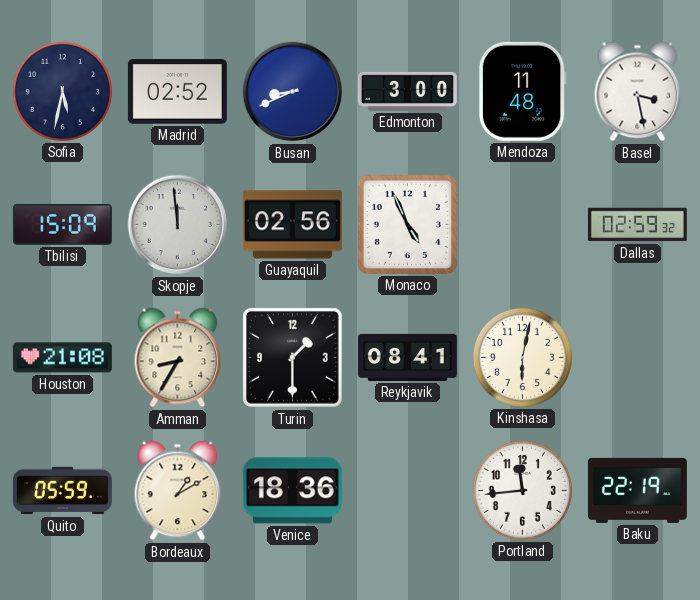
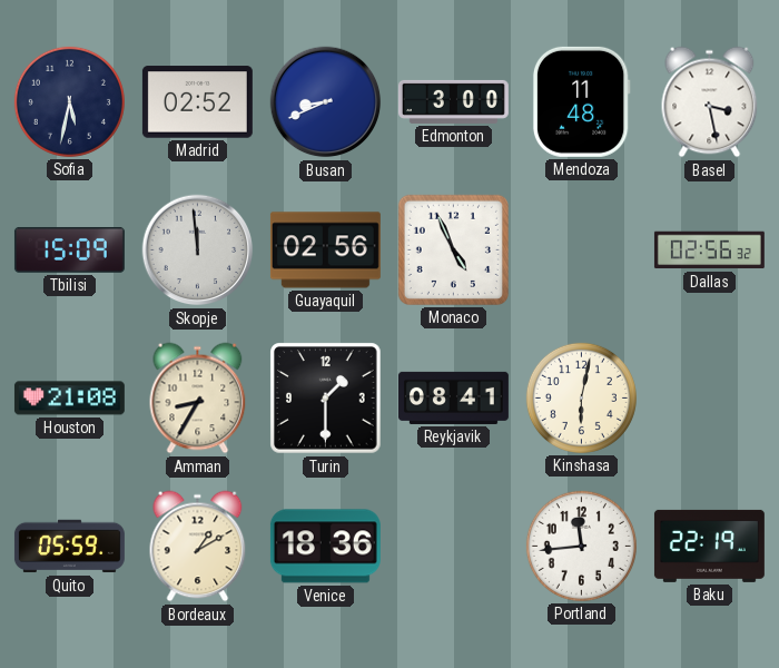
Dallas: 02:59 -> 02:56
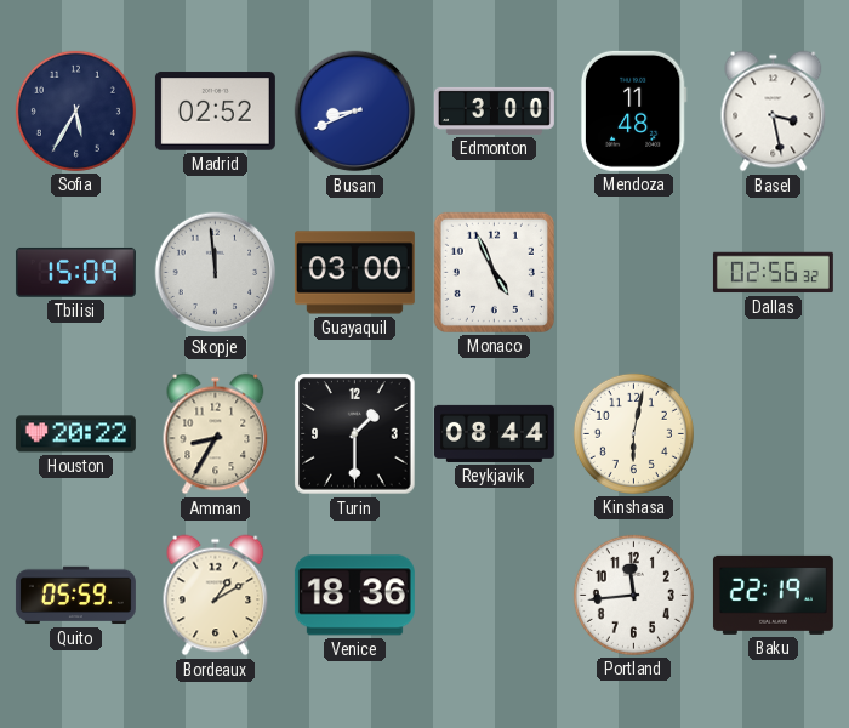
Sofia: 5:32 -> 5:35
Guayaquil: 02:56 -> 03:00
Houston: 21:08 -> 20:22
Reykjavik: 08:41 -> 08:44
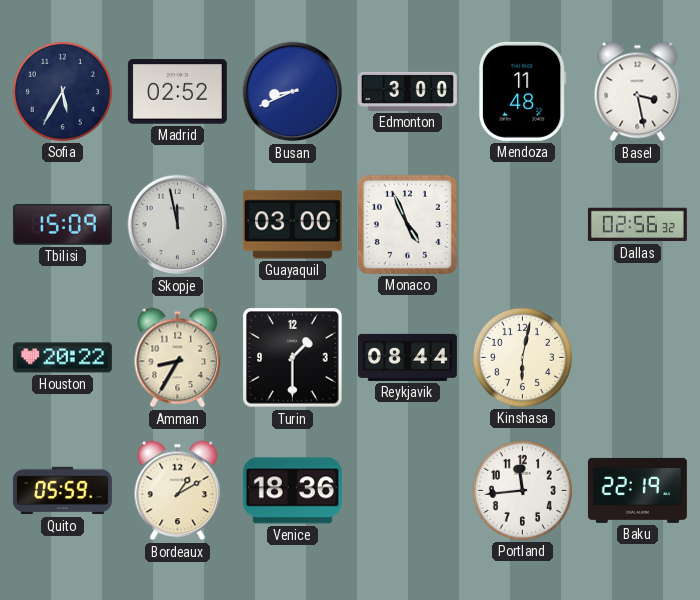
Skopje: 11:59 -> 11:58
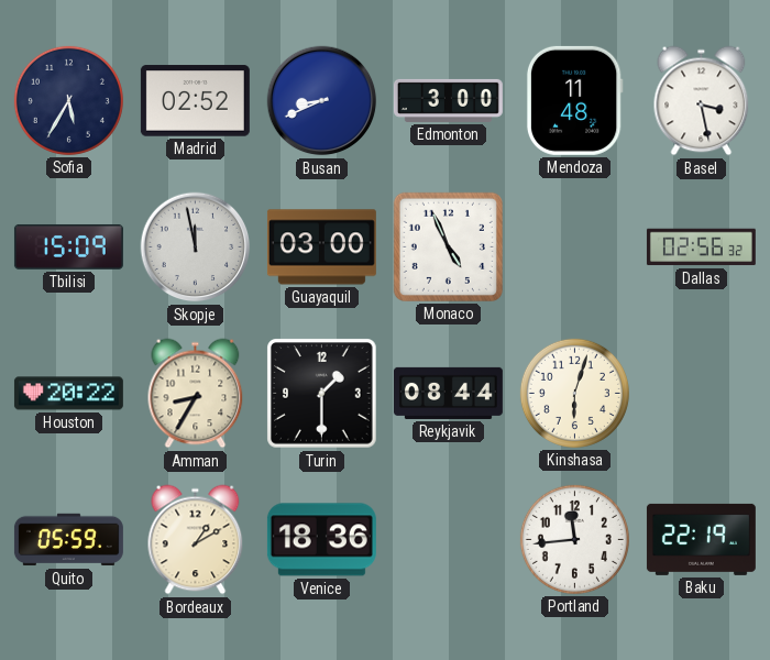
Kinshasa: 6:02 -> 6:03
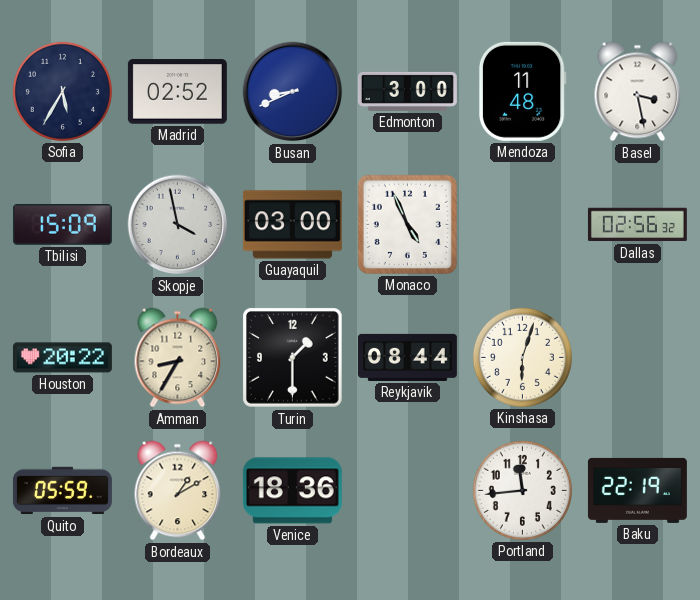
Skopje: 11:58 -> 3:58
